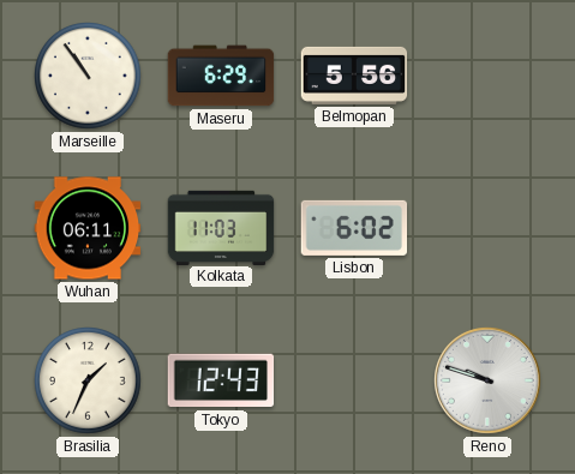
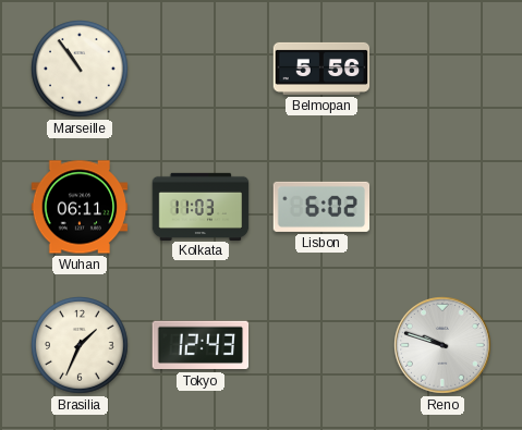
Maseru: 6:29 -> none
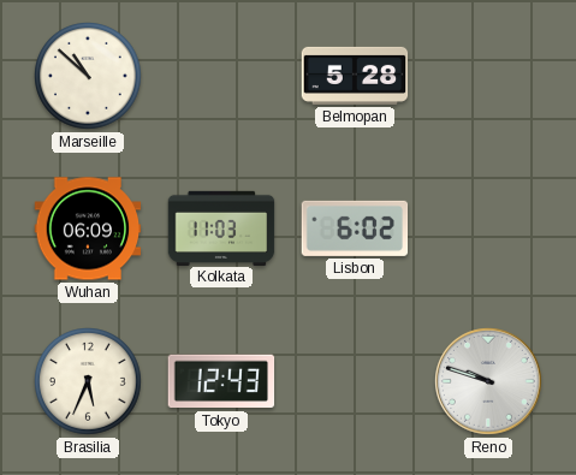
Marseille: 10:54 -> 10:52
Belmopan: 5:56 -> 5:28
Wuhan: 06:11 -> 06:09
Brasilia: 1:34 -> 5:34
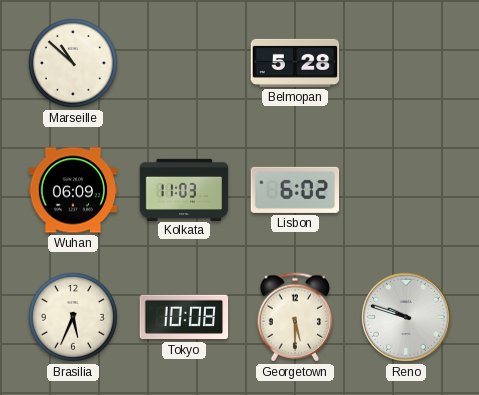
Tokyo: 12:43 -> 10:08
Georgetown: none -> 5:30
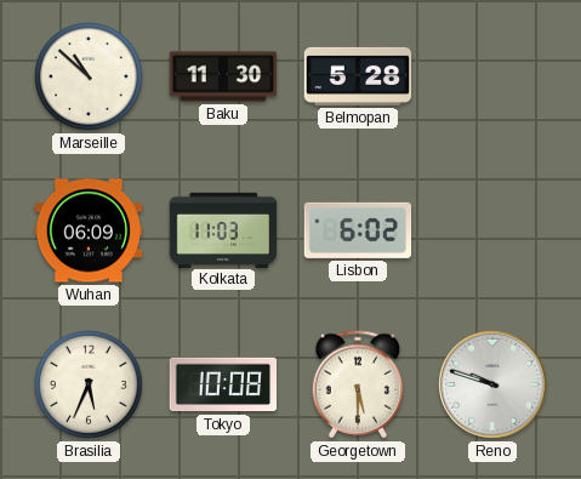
Baku: none -> 11:30
